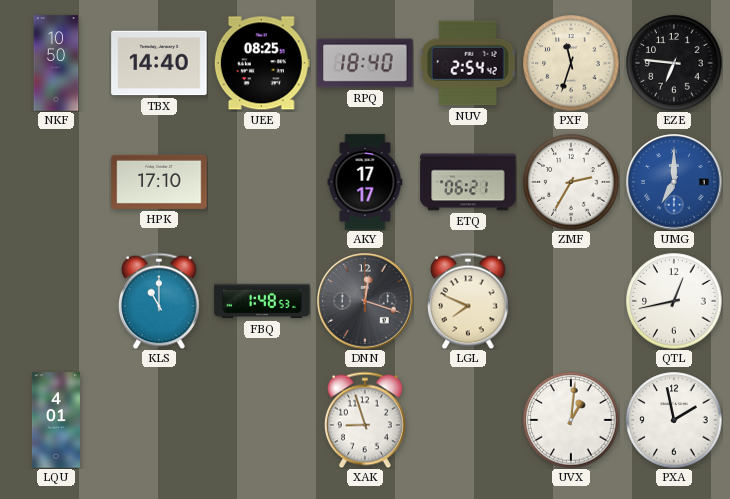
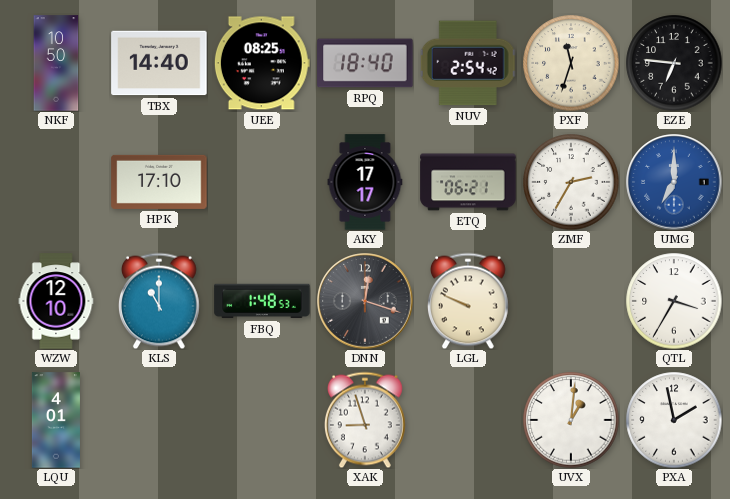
WZW: none -> 12:10
LGL: 7:49 -> 9:49
QTL: 12:43 -> 3:35
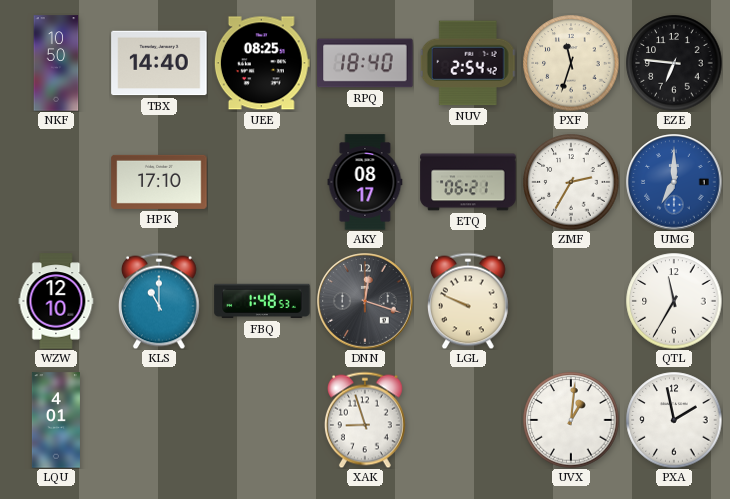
AKY: 17:17 -> 08:17
QTL: 3:35 -> 11:35
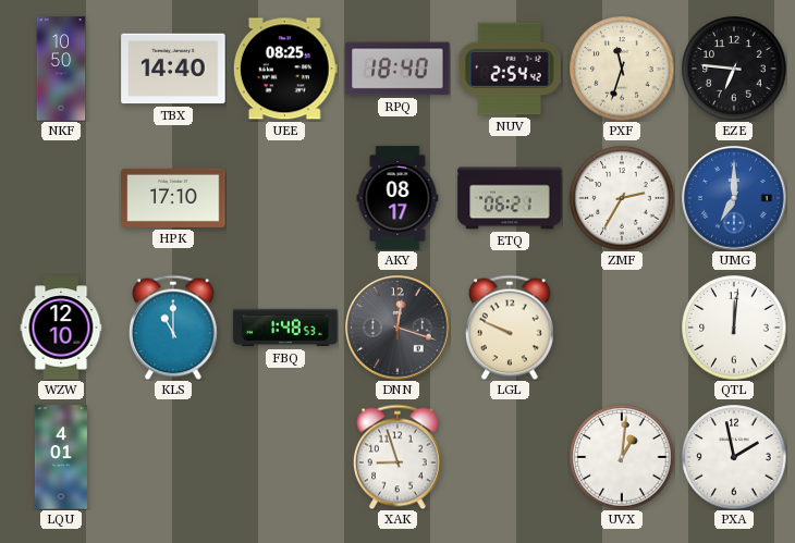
QTL: 11:35 -> 12:01
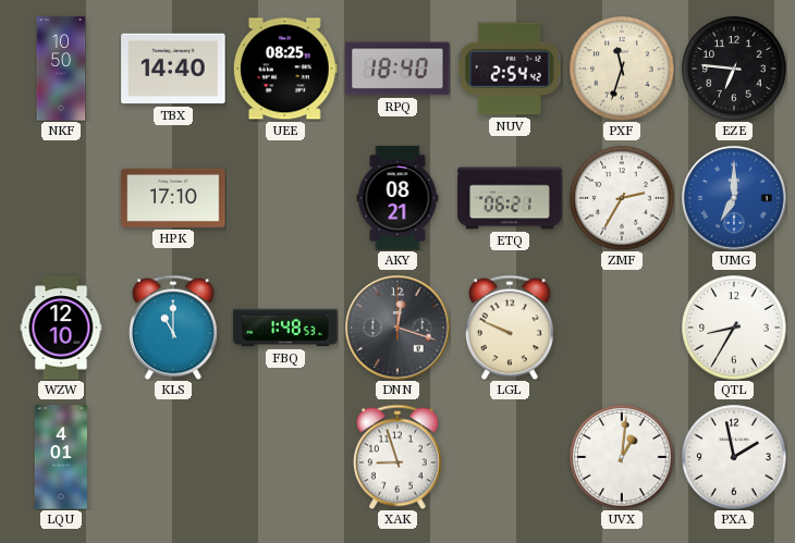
AKY: 08:17 -> 08:21
QTL: 12:01 -> 8:35
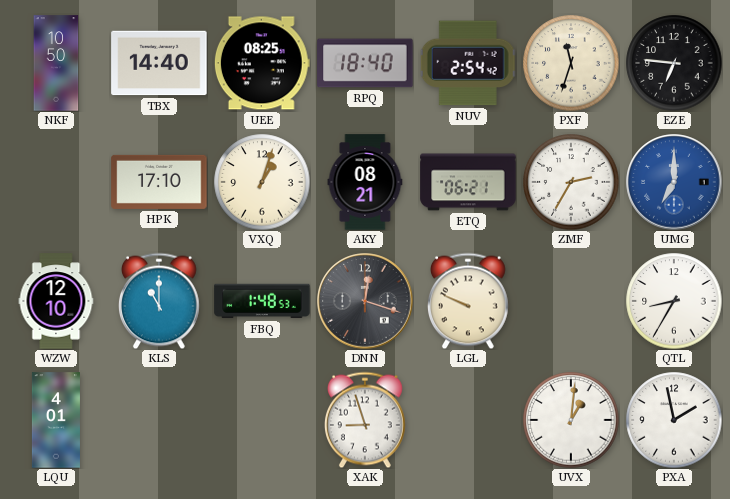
VXQ: none -> 1:03
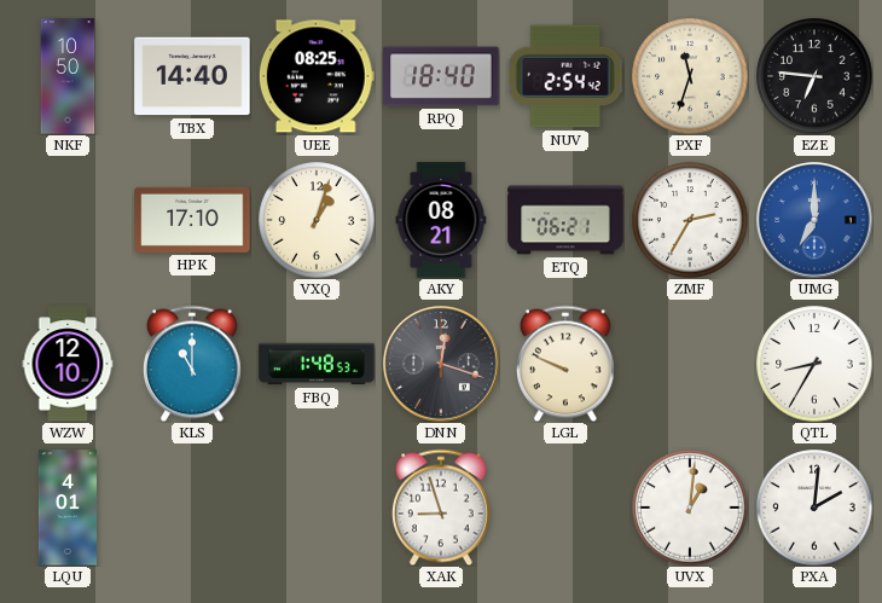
PXA: 1:58 -> 2:01
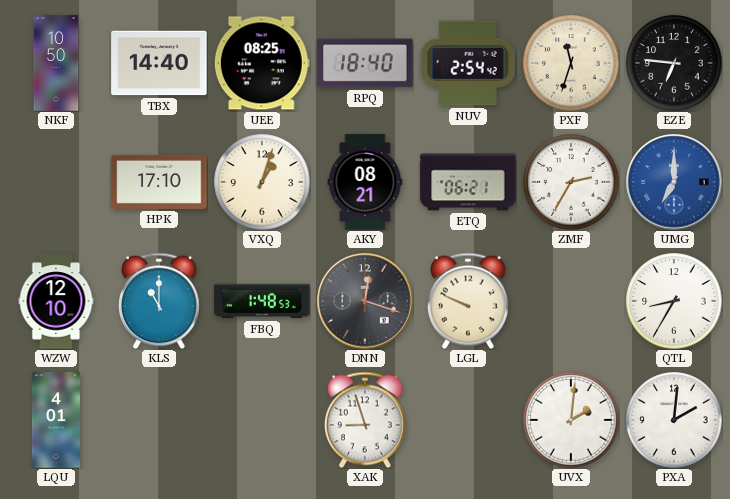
UVX: 1:01 -> 2:01
